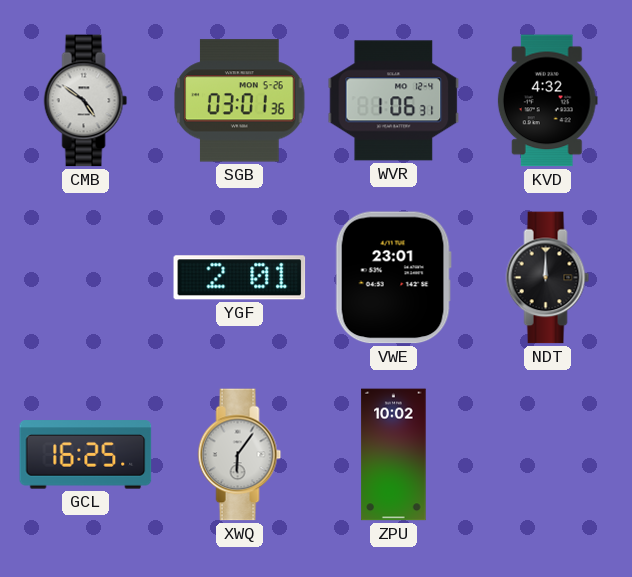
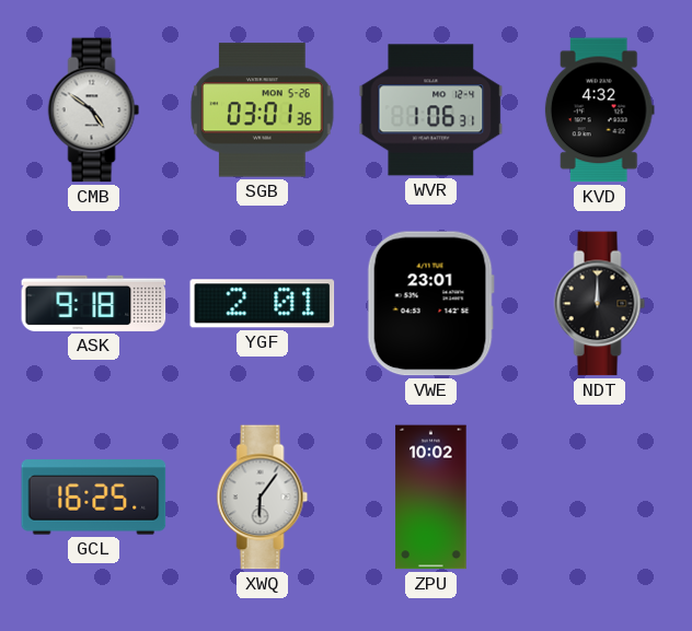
ASK: none -> 9:18
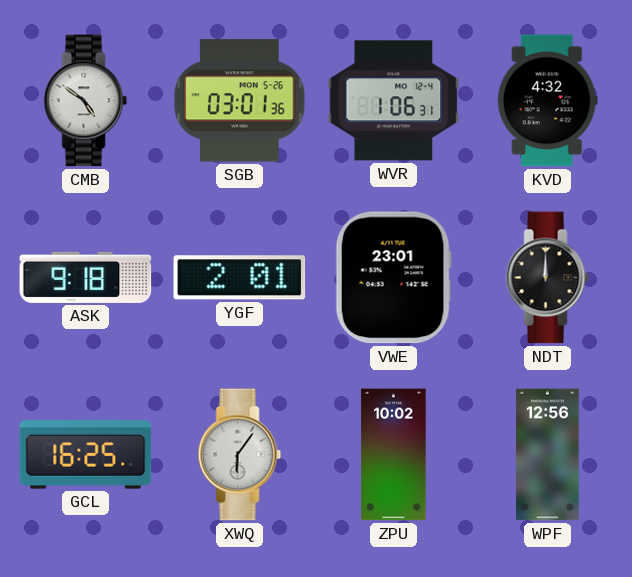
WPF: none -> 12:56
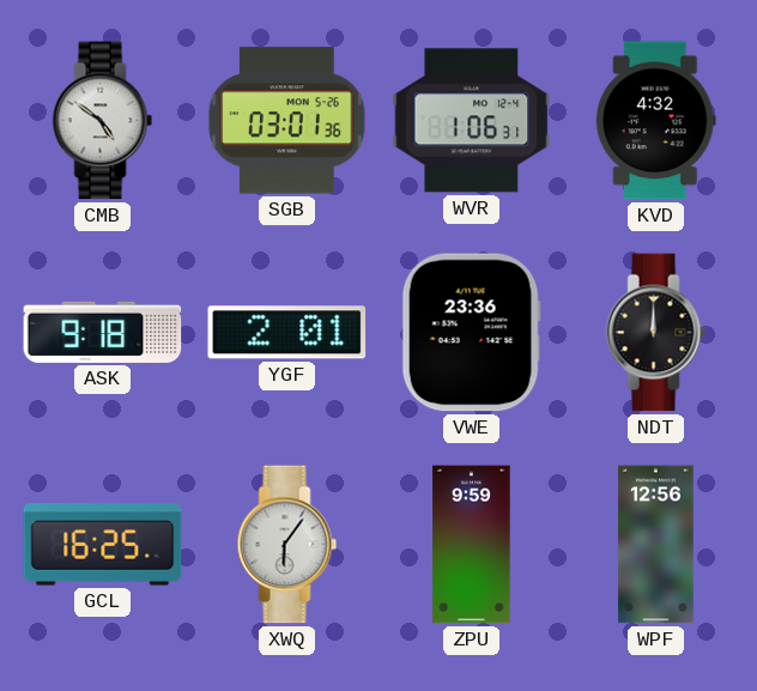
VWE: 23:01 -> 23:36
ZPU: 10:02 -> 9:59
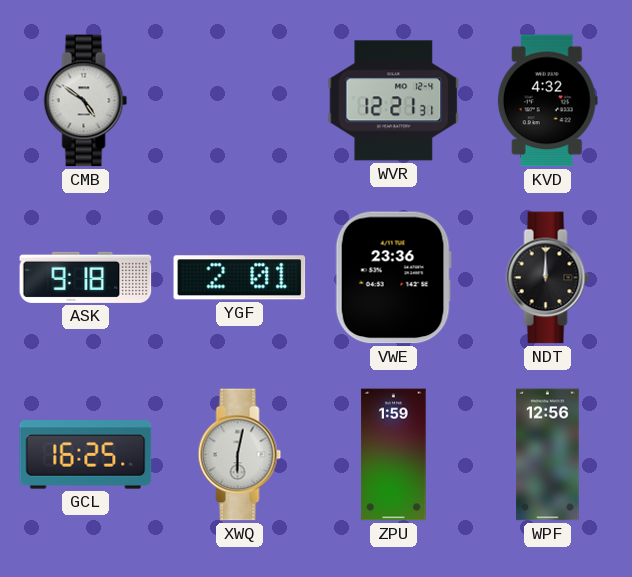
SGB: 03:01 -> none
WVR: 1:06 -> 12:21
XWQ: 6:06 -> 6:02
ZPU: 9:59 -> 1:59
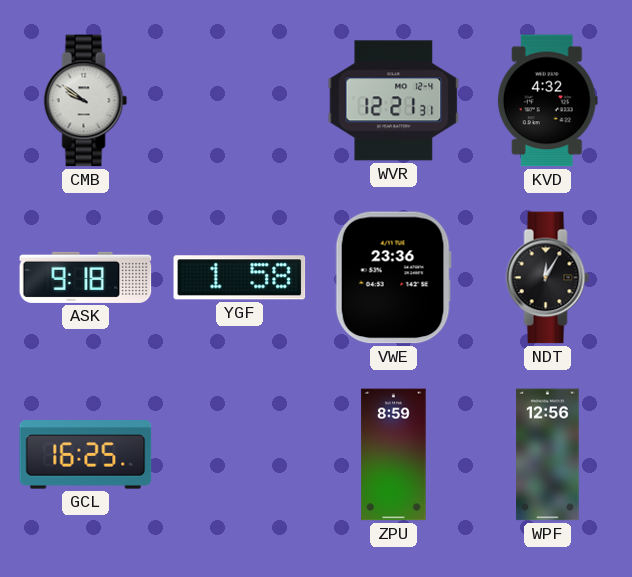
CMB: 4:51 -> 9:51
YGF: 2:01 -> 1:58
NDT: 12:00 -> 12:05
XWQ: 6:02 -> none
ZPU: 1:59 -> 8:59
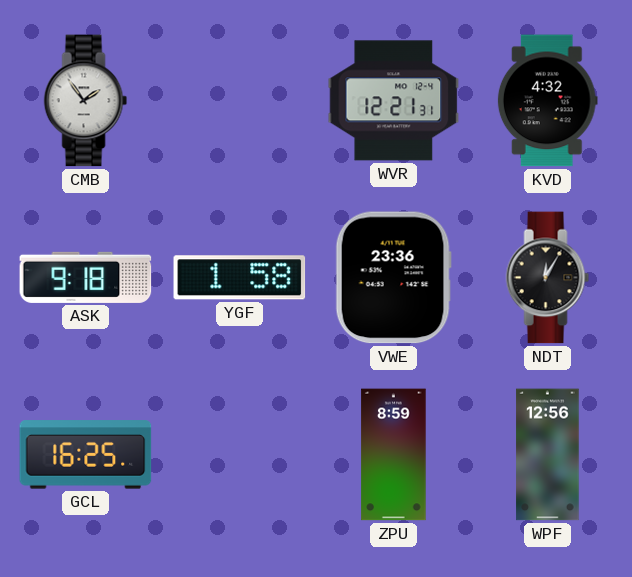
CMB: 9:51 -> 1:54
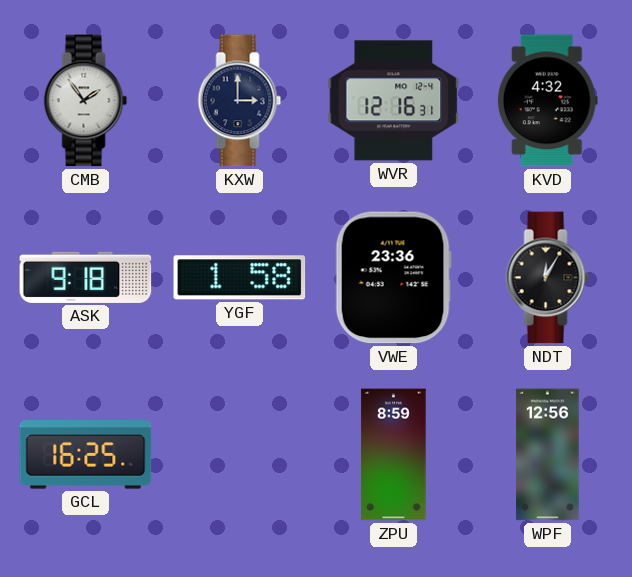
KXW: none -> 3:00
WVR: 12:21 -> 12:16
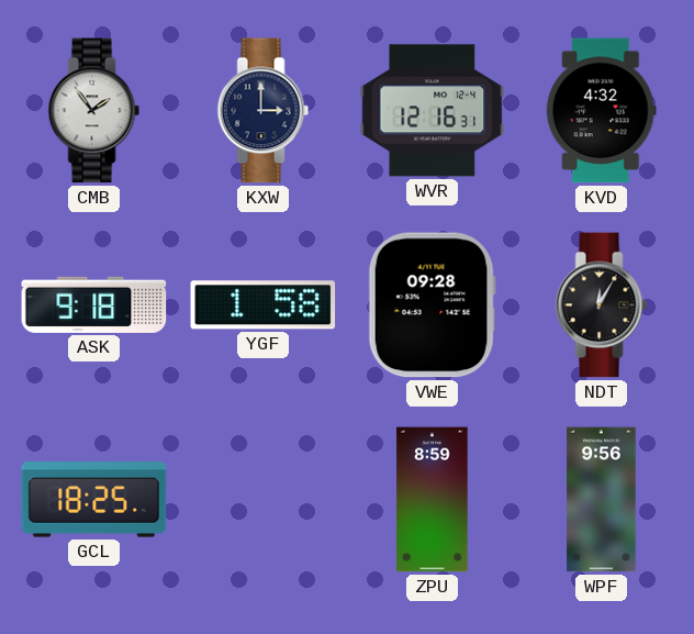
VWE: 23:36 -> 09:28
GCL: 16:25 -> 18:25
WPF: 12:56 -> 9:56
